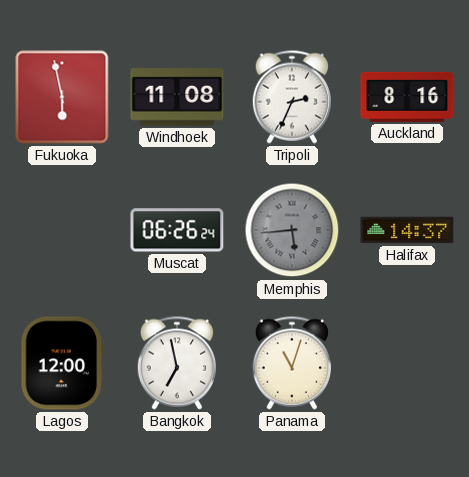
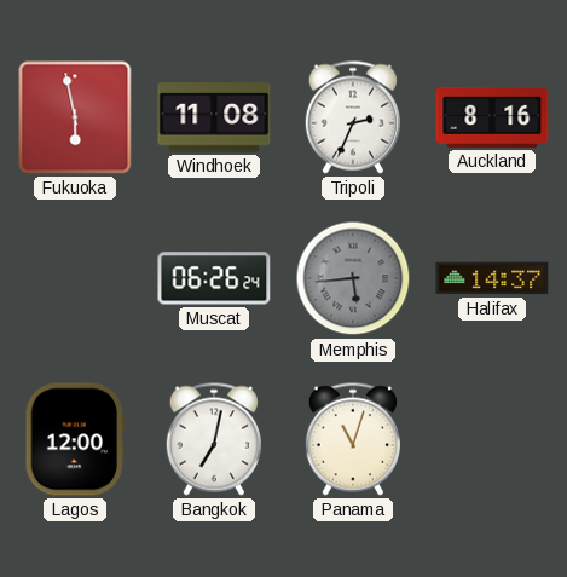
Bangkok: 6:58 -> 7:02
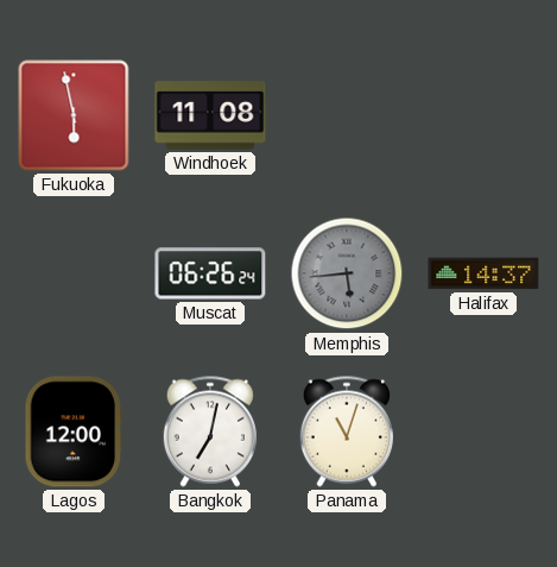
Tripoli: 2:34 -> none
Auckland: 8:16 -> none
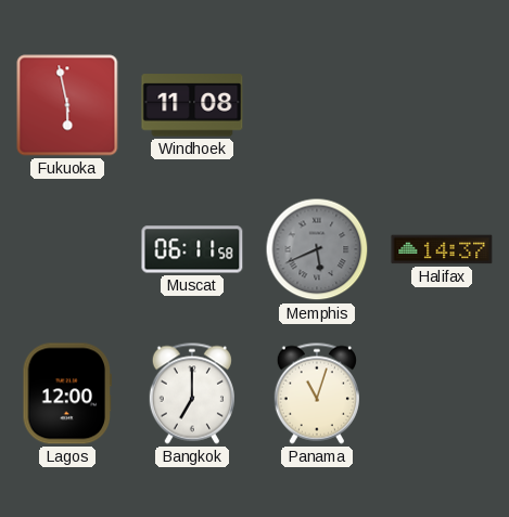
Muscat: 06:26 -> 06:11
Memphis: 5:44 -> 5:41
Bangkok: 7:02 -> 7:00
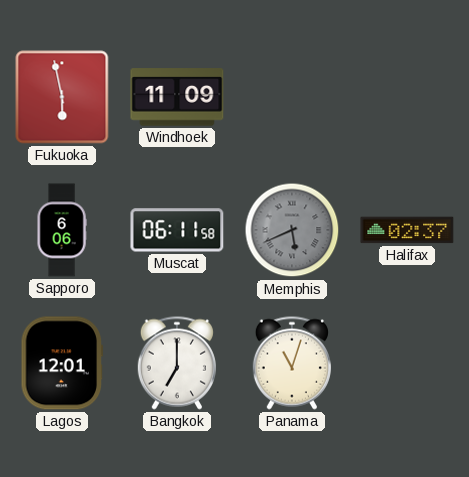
Windhoek: 11:08 -> 11:09
Sapporo: none -> 6:06
Halifax: 14:37 -> 02:37
Lagos: 12:00 -> 12:01
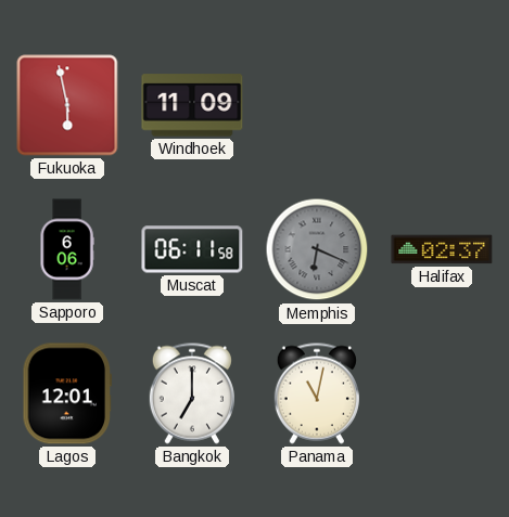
Memphis: 5:41 -> 6:19
Panama: 11:03 -> 11:02
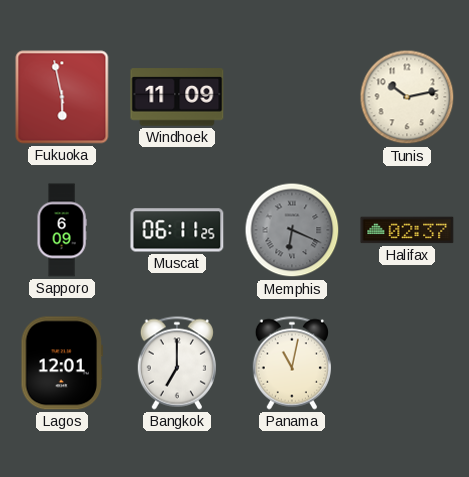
Tunis: none -> 10:13
Sapporo: 6:06 -> 6:09
Muscat: 06:11:58 -> 06:11:25
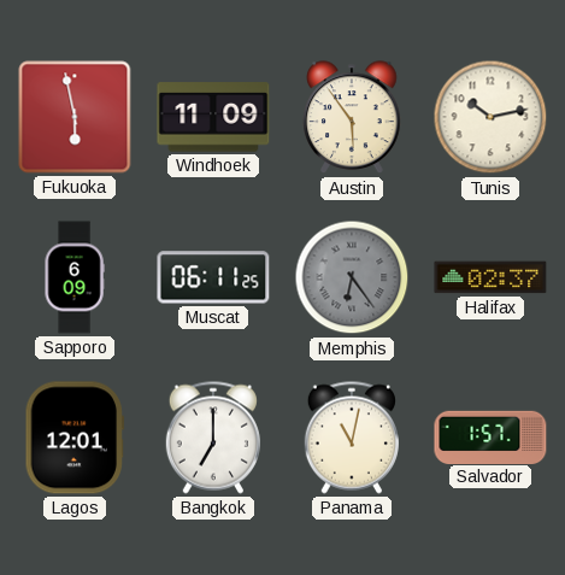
Austin: none -> 5:54
Memphis: 6:19 -> 6:24
Salvador: none -> 1:57
